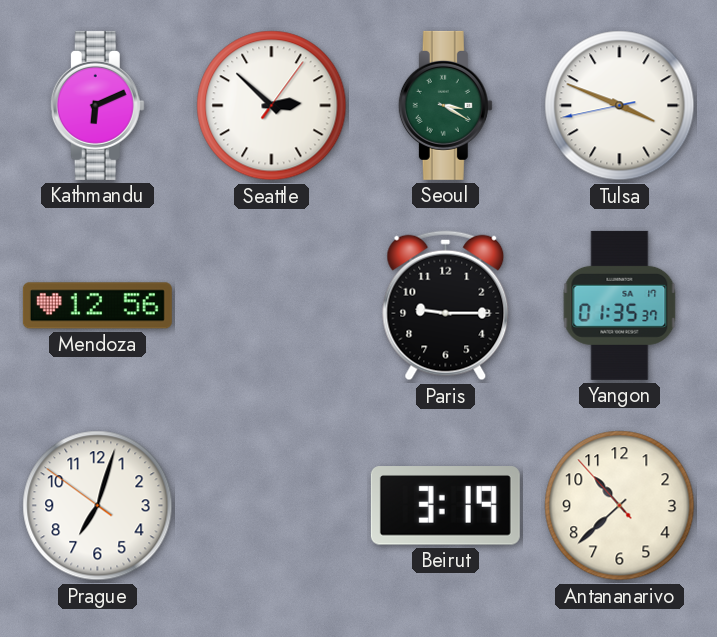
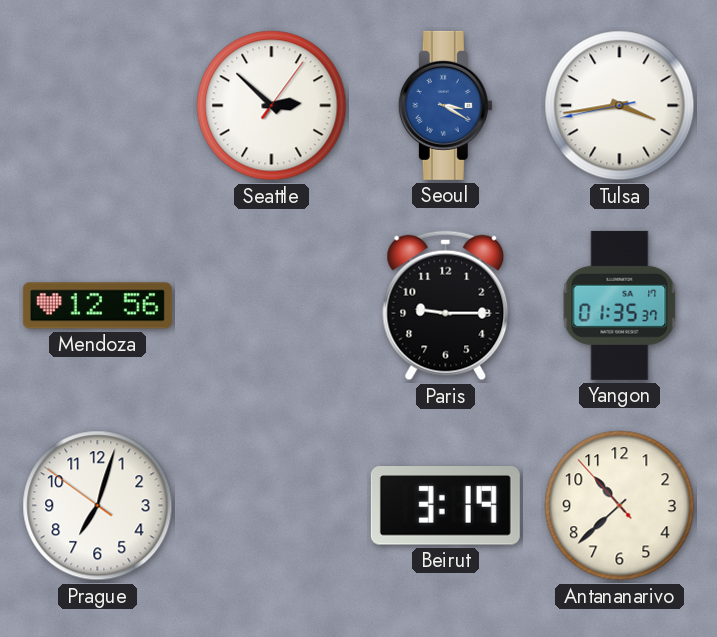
Kathmandu: 6:11 -> none
Seoul dial: green -> blue
Tulsa: 3:48 -> 3:43
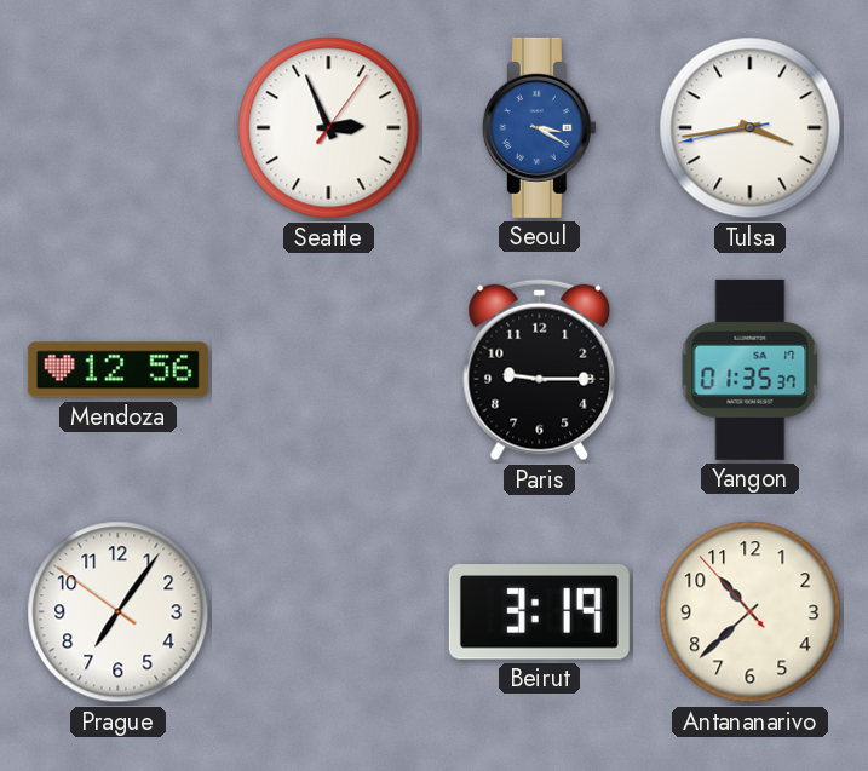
Seattle: 2:52 -> 2:56
Prague: 7:02 -> 7:05
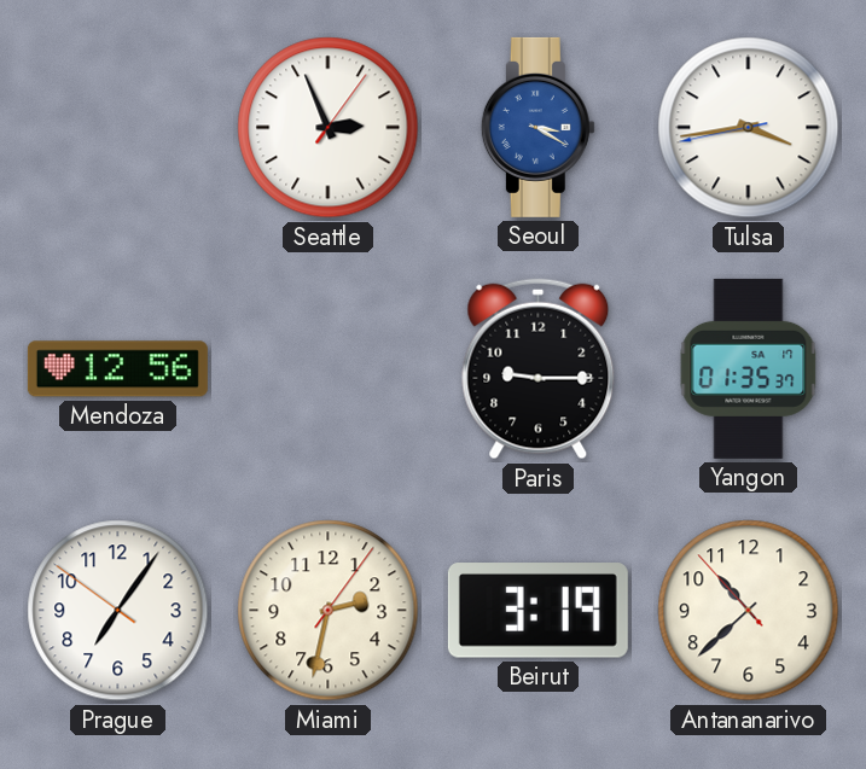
Miami: none -> 2:32
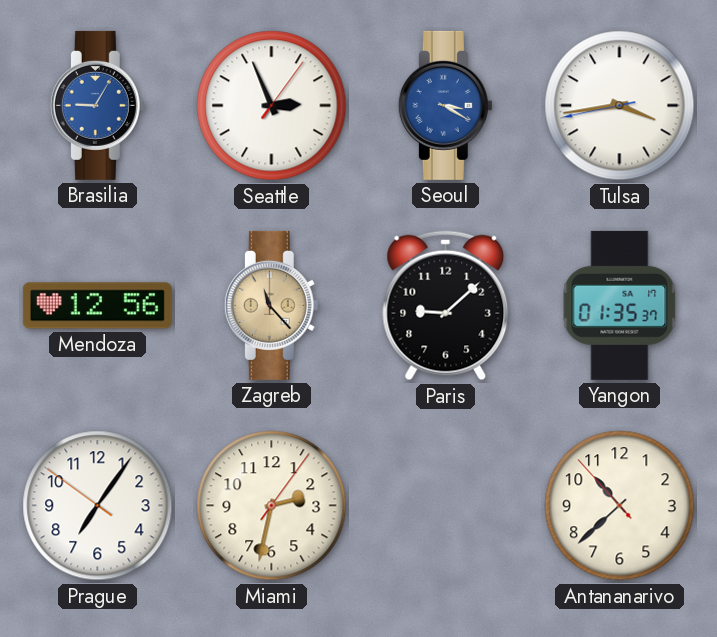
Brasilia: none -> 9:05
Zagreb: none -> 11:23
Paris: 9:15 -> 9:08
Beirut: 3:19 -> none
